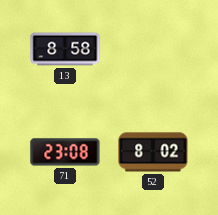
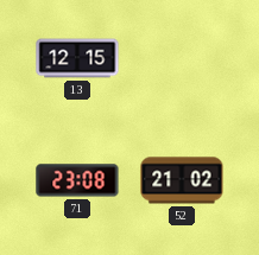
13: 8:58 -> 12:15
52: 8:02 -> 21:02
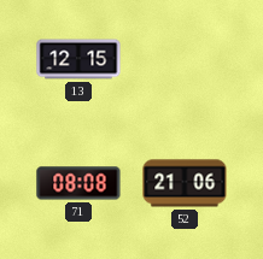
71: 23:08 -> 08:08
52: 21:02 -> 21:06
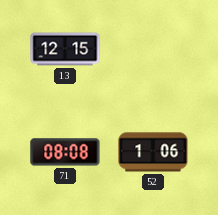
52: 21:06 -> 1:06
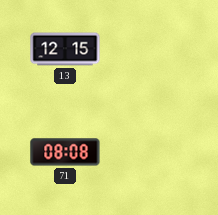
52: 1:06 -> none
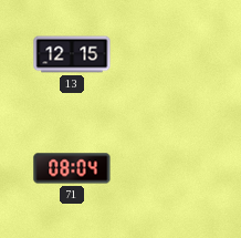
71: 08:08 -> 08:04
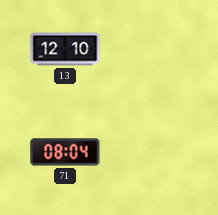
13: 12:15 -> 12:10
